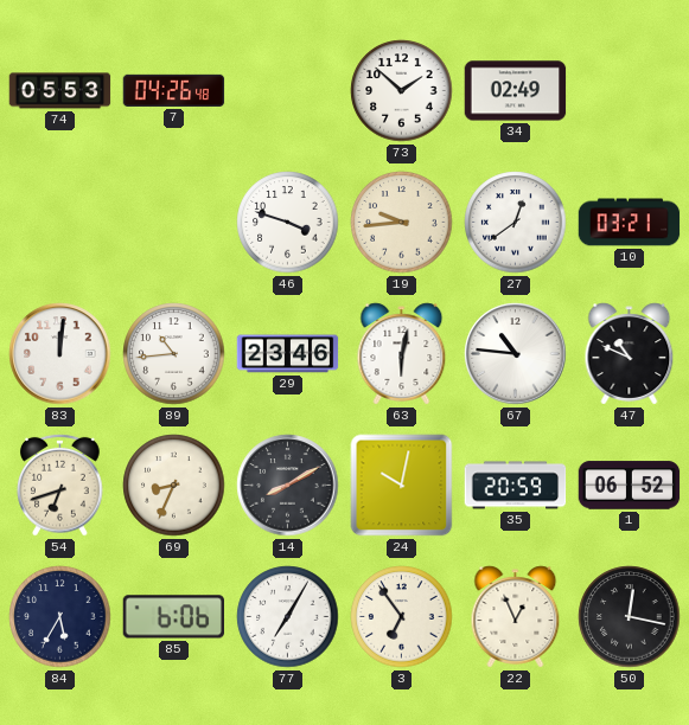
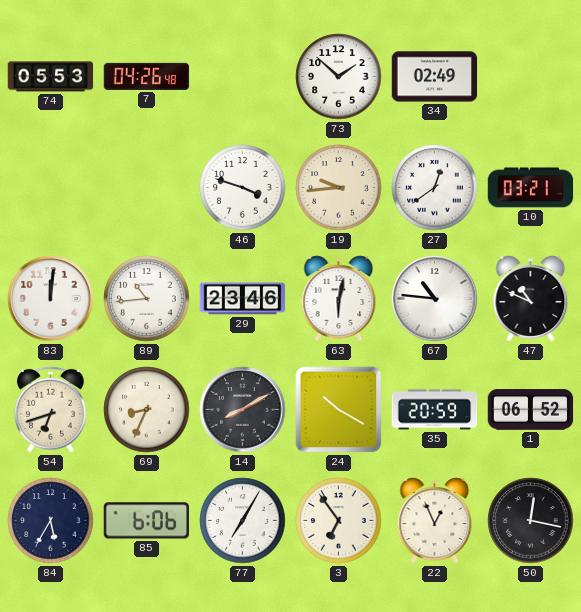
24: 10:02 -> 10:20
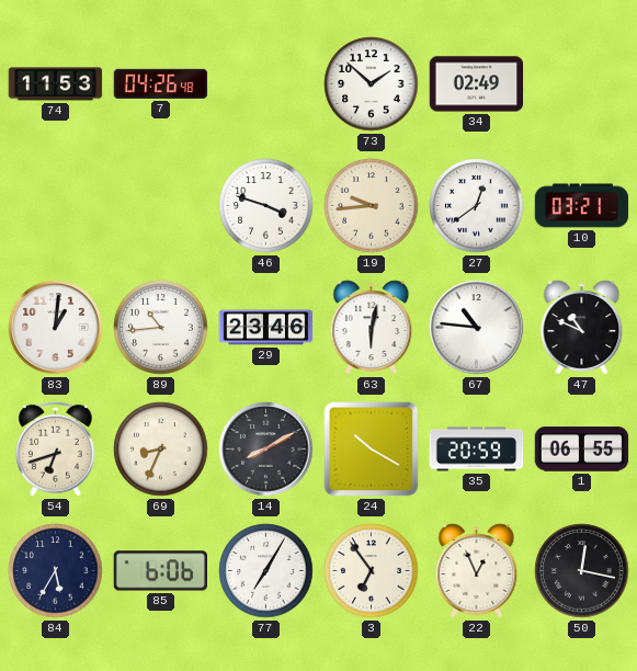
74: 05:53 -> 11:53
83: 12:01 -> 1:01
1: 06:52 -> 06:55
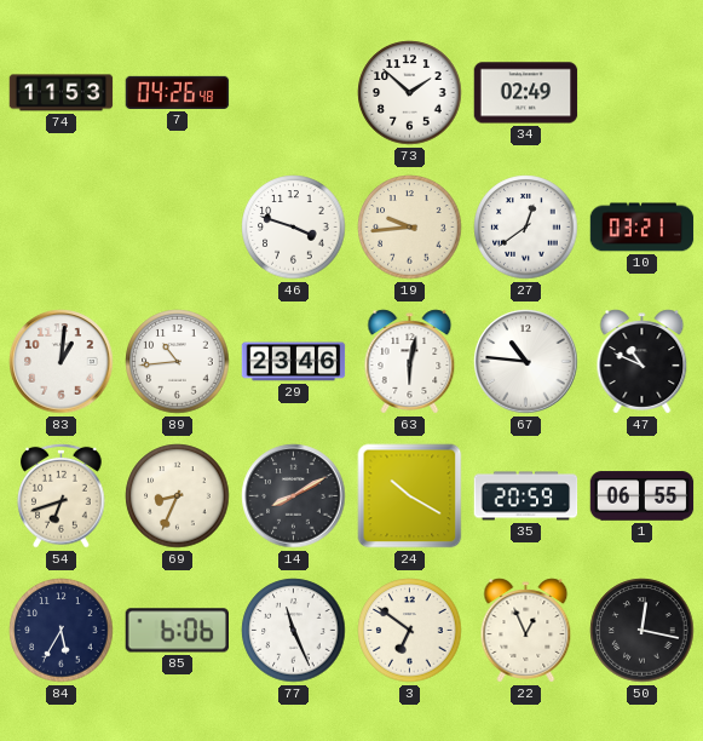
77: 7:05 -> 11:26
3: 6:54 -> 6:51
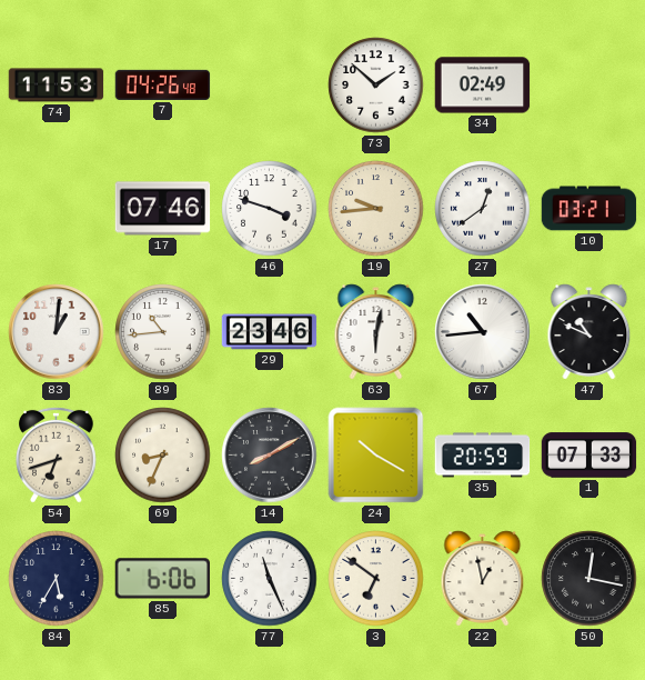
17: none -> 07:46
67: 10:46 -> 10:44
1: 06:55 -> 07:33
22: 12:56 -> 12:58
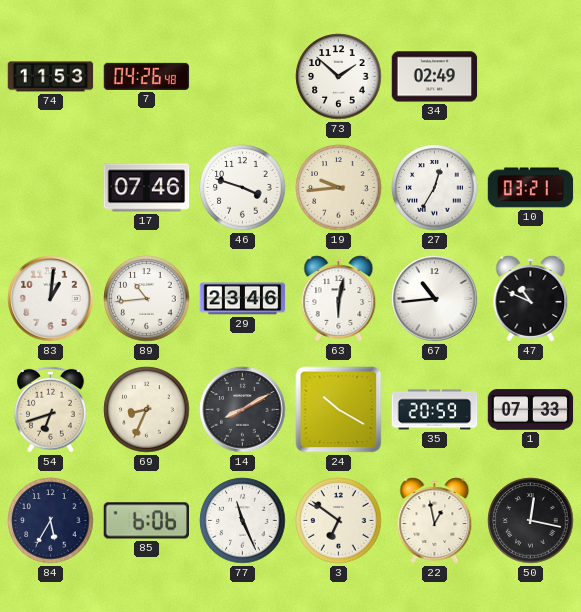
27: 12:39 -> 12:35
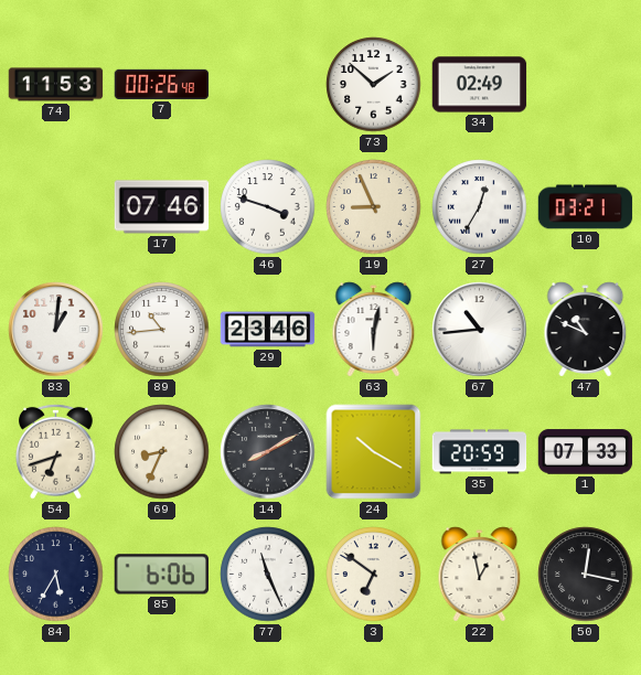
7: 04:26 -> 00:26
19: 9:44 -> 8:56
